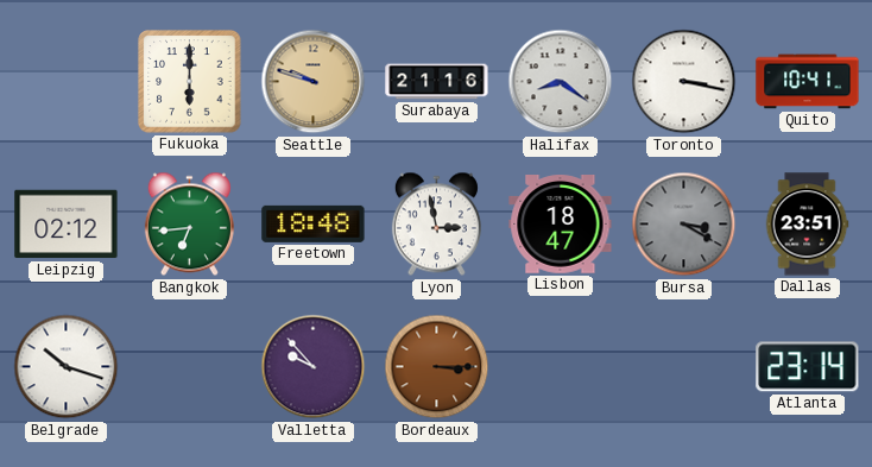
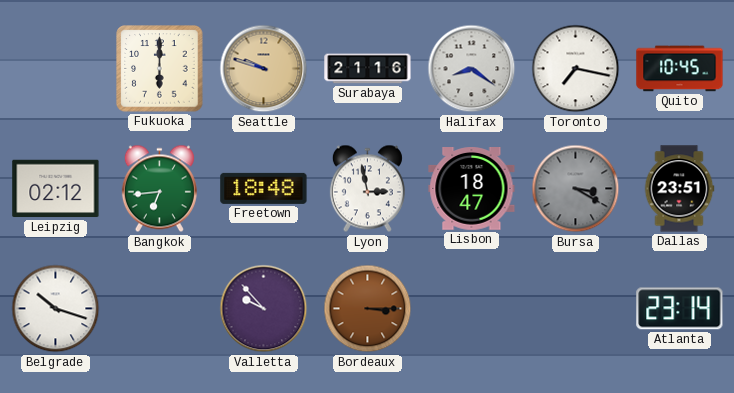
Toronto: 3:17 -> 7:17
Quito: 10:41 -> 10:45
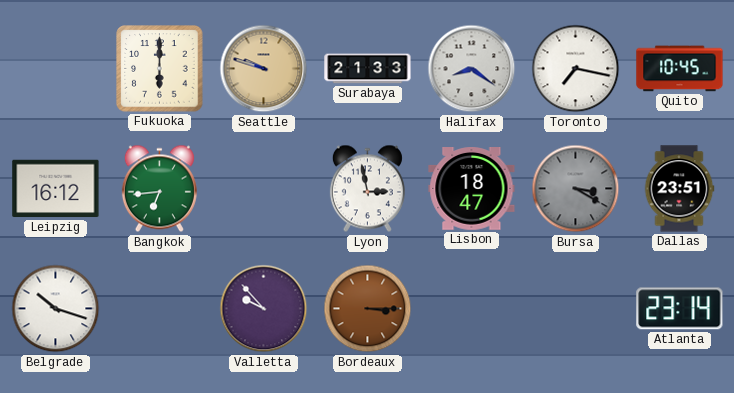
Surabaya: 21:16 -> 21:33
Leipzig: 02:12 -> 16:12
Freetown: 18:48 -> none
